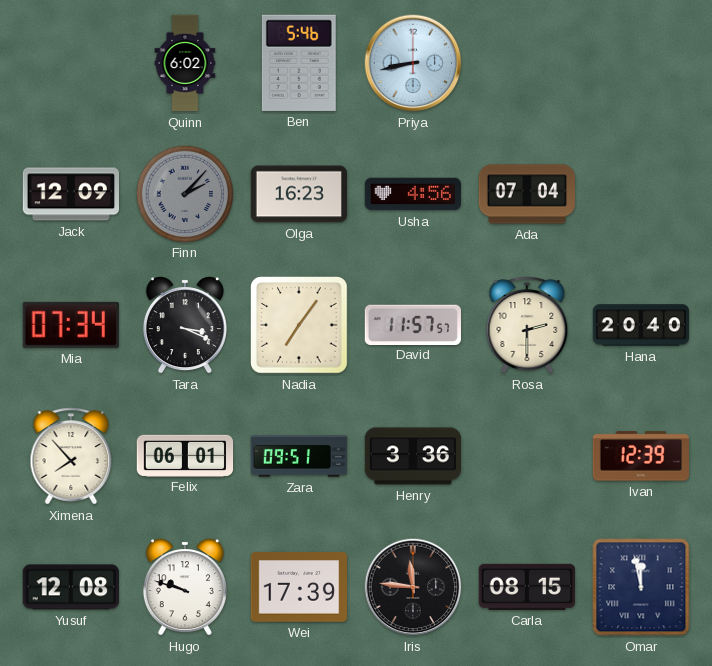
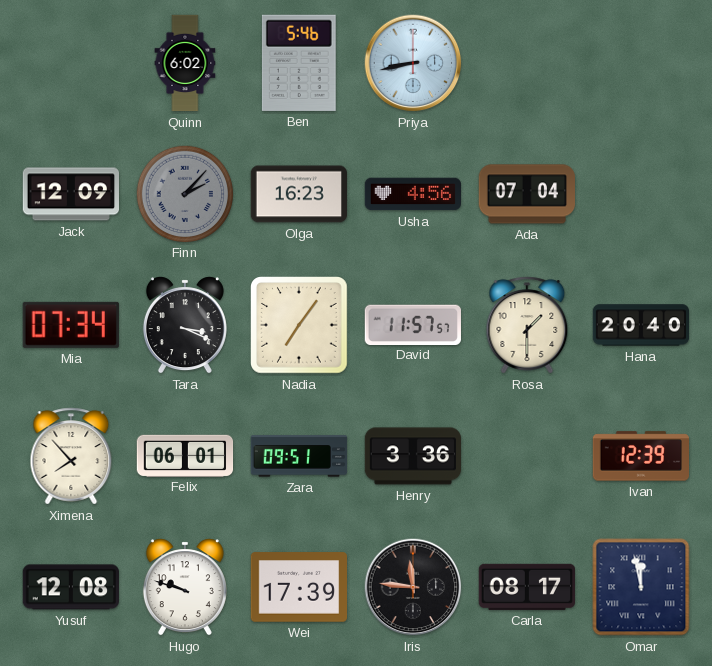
Rosa: 2:30 -> 1:30
Carla: 08:15 -> 08:17
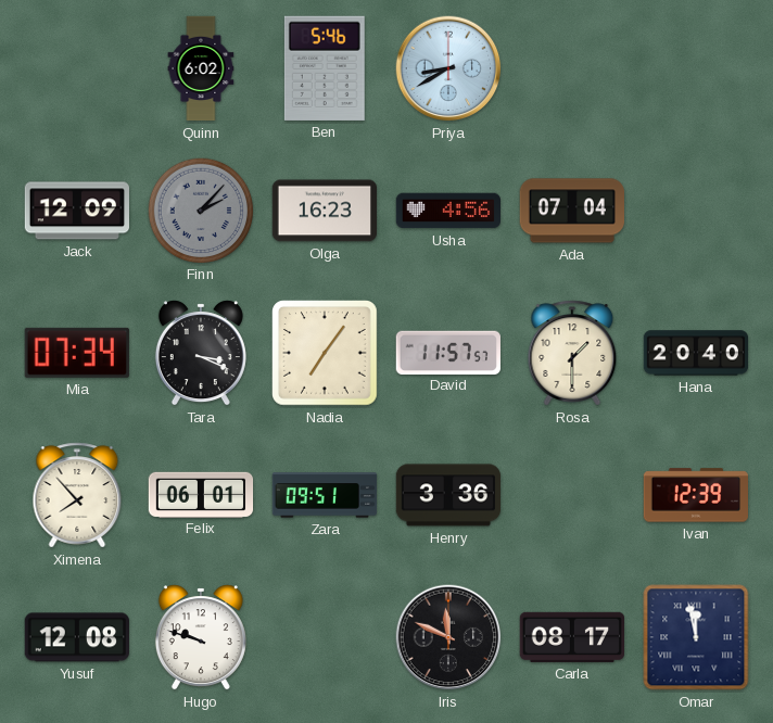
Priya: 8:43 -> 8:40
Wei: 17:39 -> none
Iris: 11:46 -> 11:49
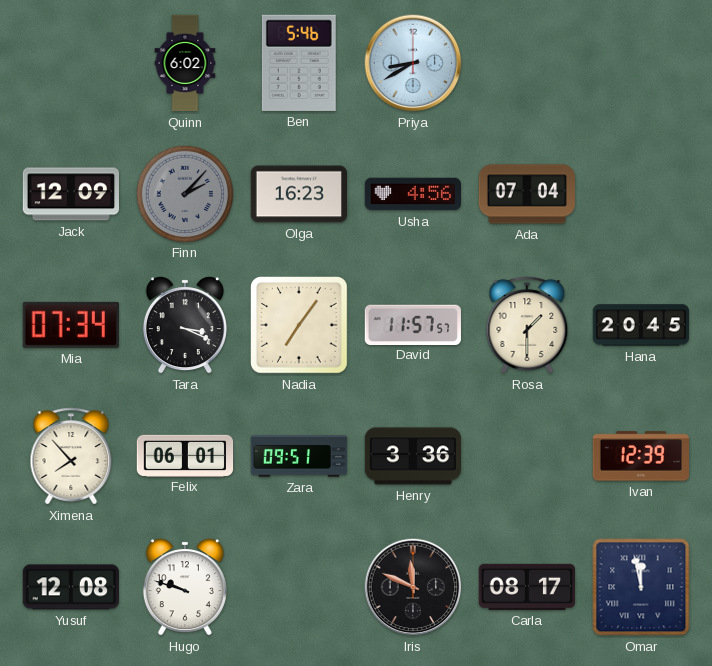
Hana: 20:40 -> 20:45
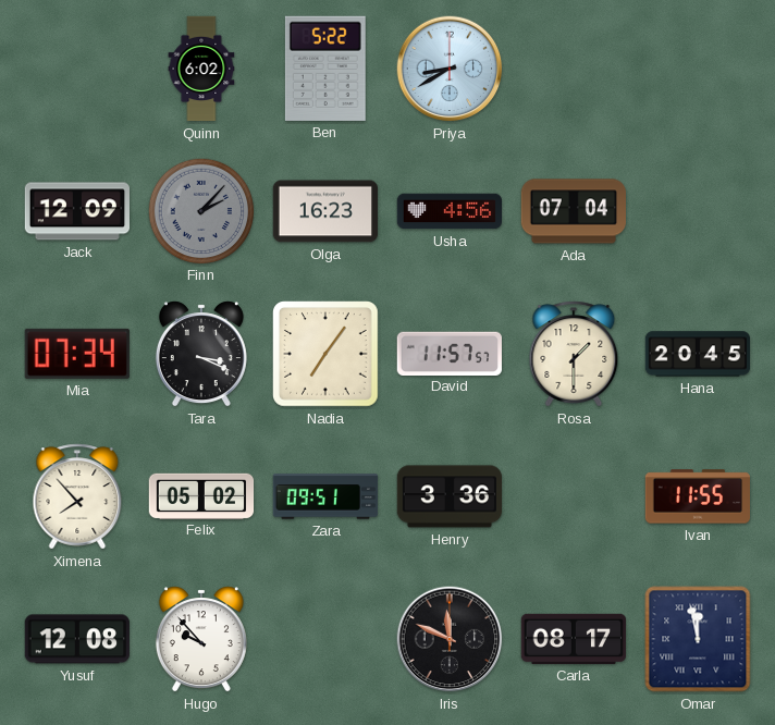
Ben: 5:46 -> 5:22
Felix: 06:01 -> 05:02
Ivan: 12:39 -> 11:55
Hugo: 9:48 -> 9:53
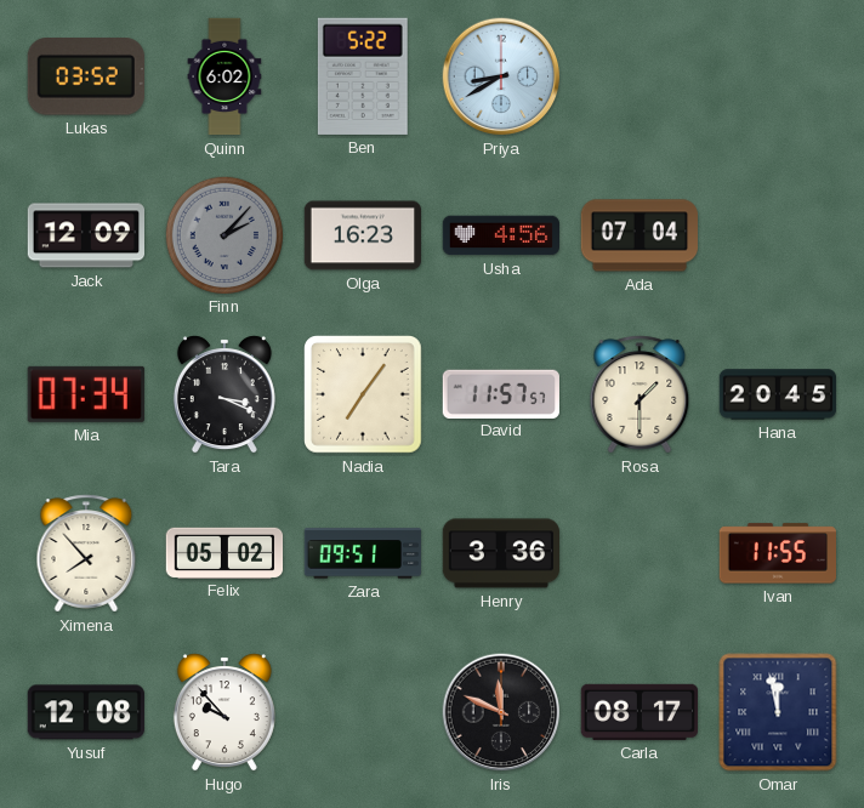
Lukas: none -> 03:52
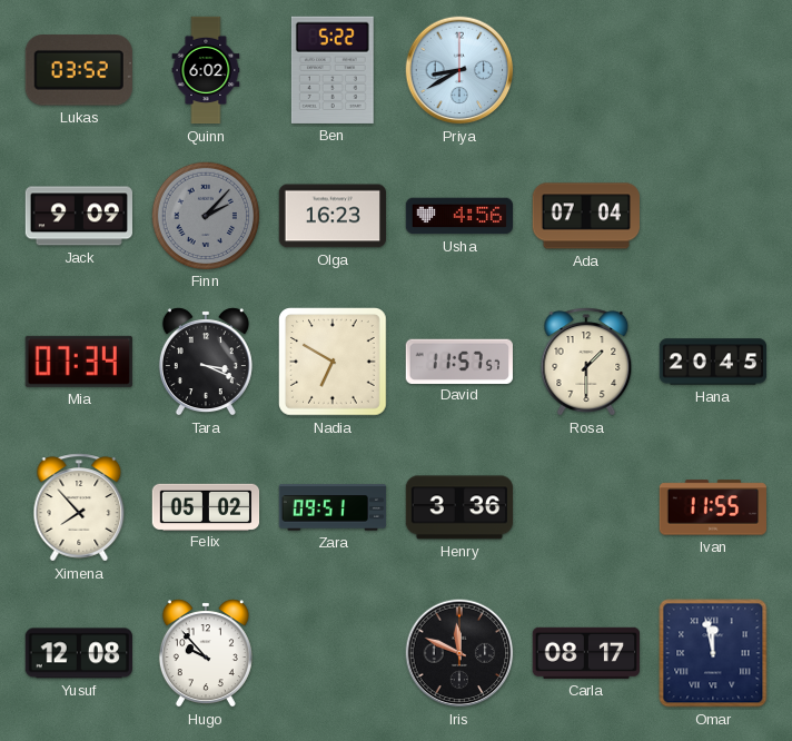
Jack: 12:09 -> 9:09
Nadia: 7:06 -> 6:50
